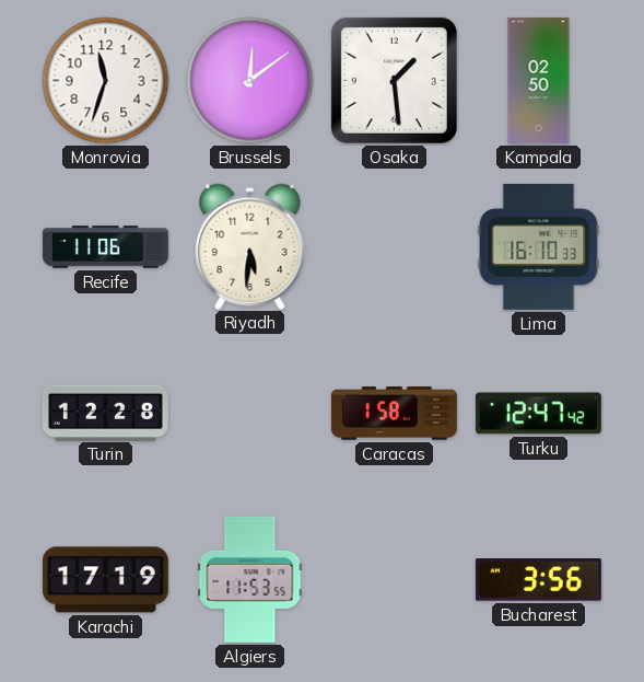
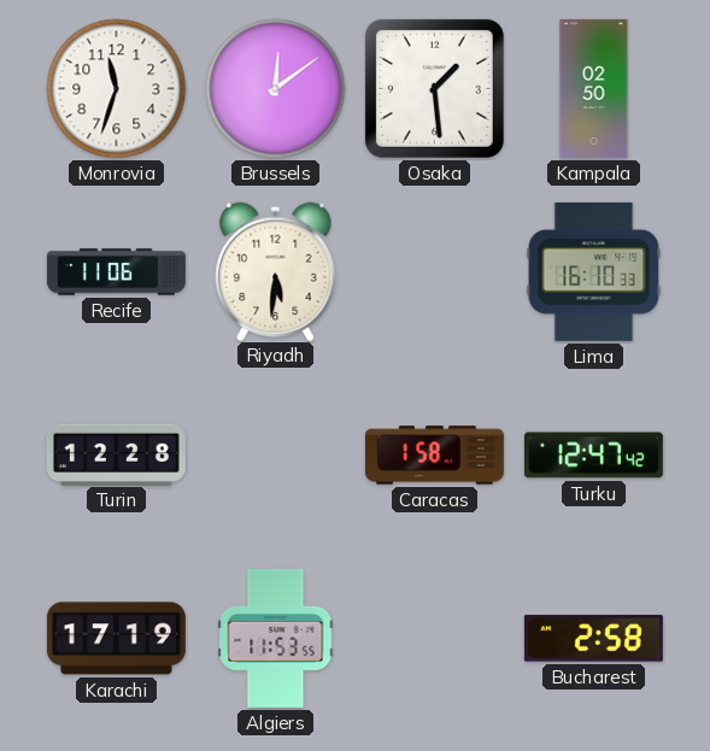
Bucharest: 3:56 -> 2:58
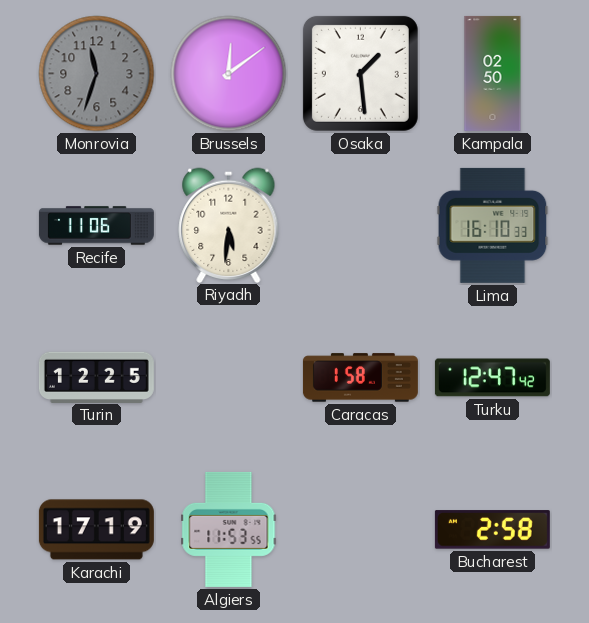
Monrovia dial: white -> grey
Turin: 12:28 -> 12:25
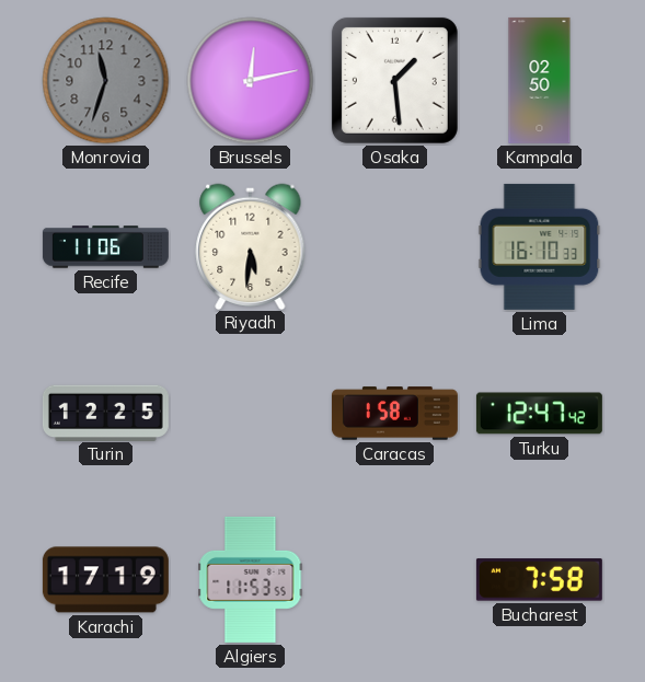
Brussels: 12:09 -> 12:13
Bucharest: 2:58 -> 7:58
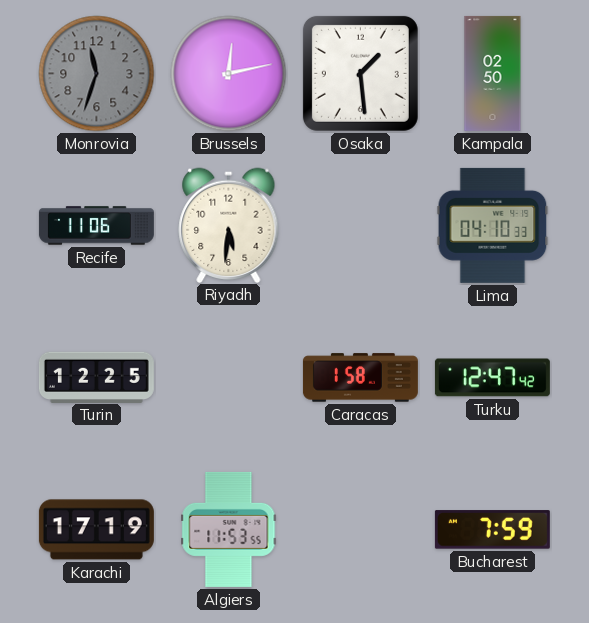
Lima: 16:10 -> 04:10
Bucharest: 7:58 -> 7:59
